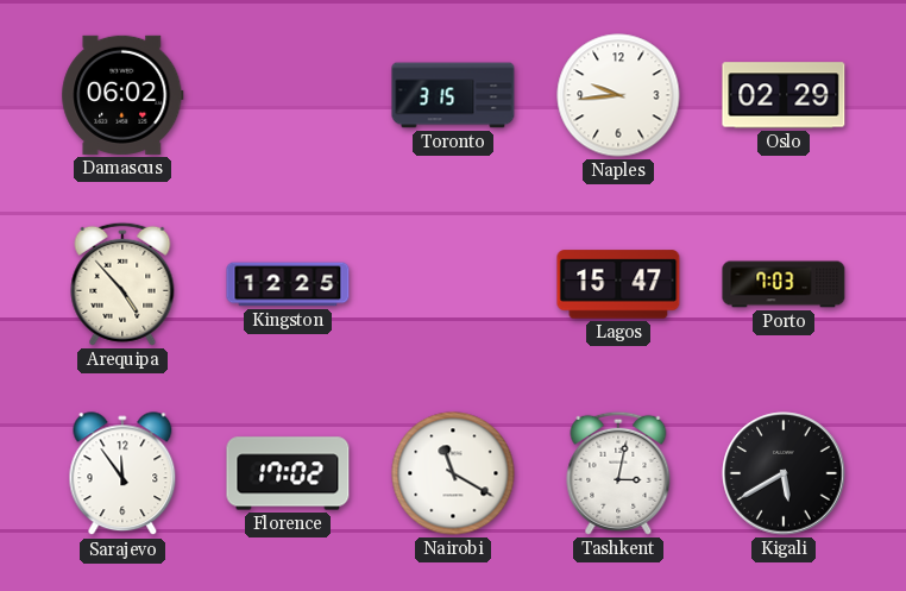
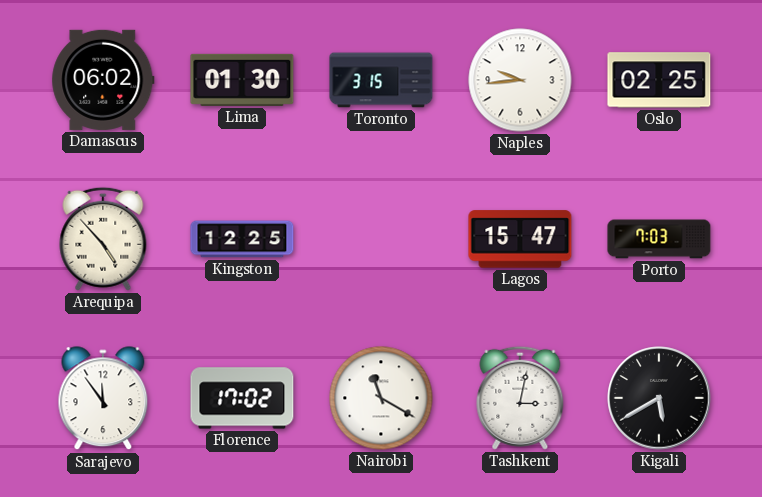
Lima: none -> 01:30
Oslo: 02:29 -> 02:25
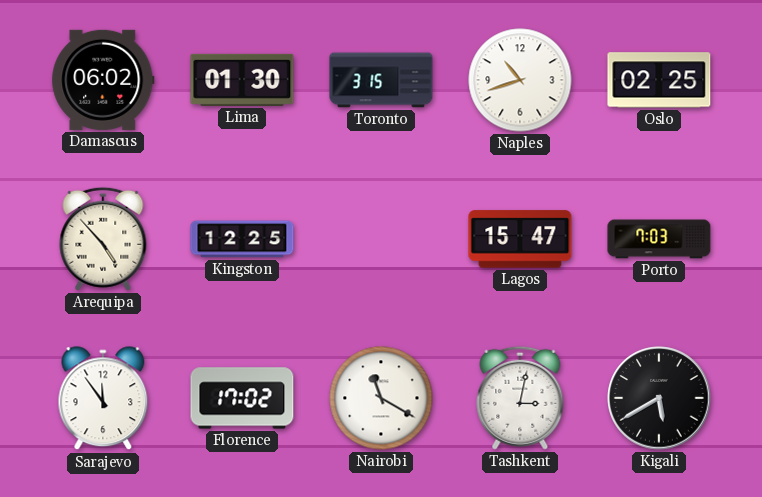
Naples: 9:44 -> 10:42
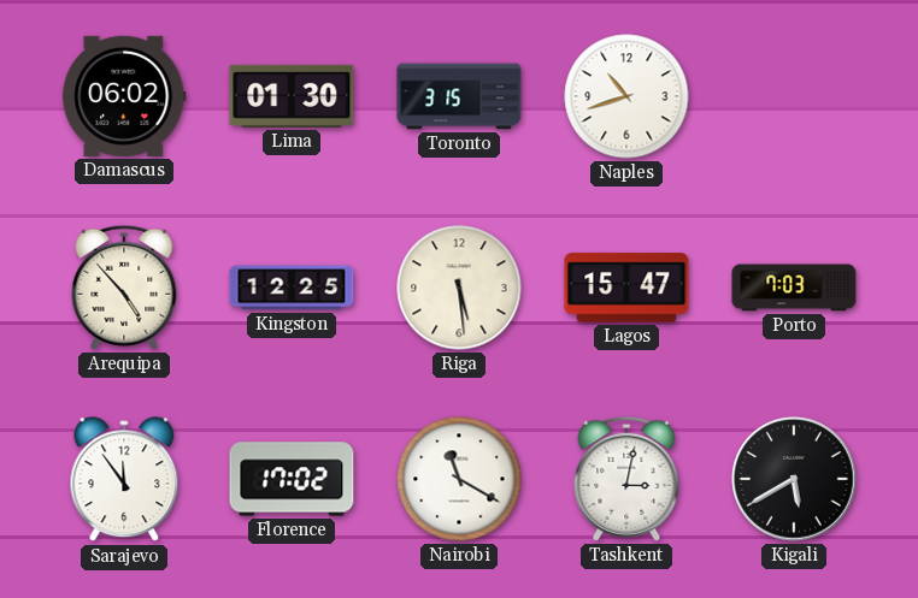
Oslo: 02:25 -> none
Riga: none -> 5:29
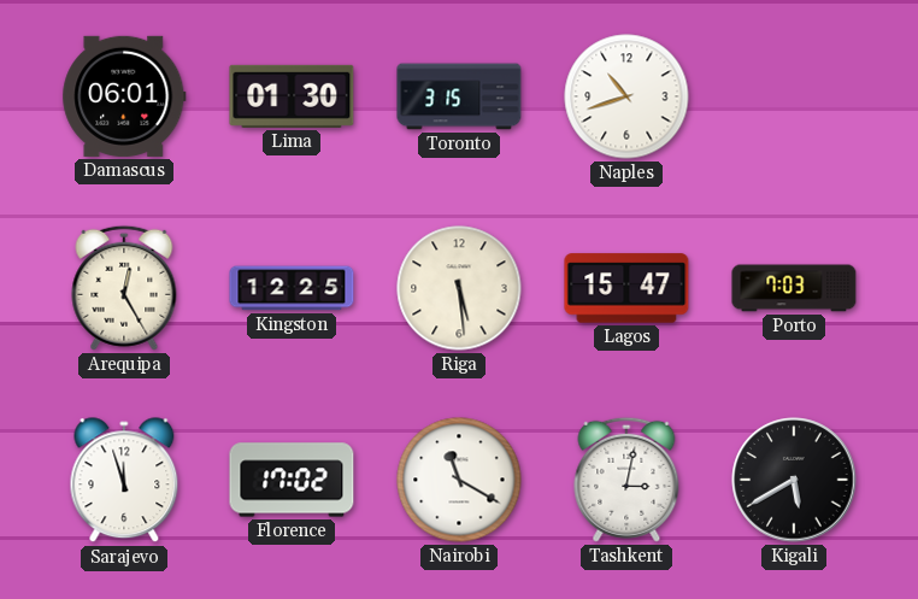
Damascus: 06:02 -> 06:01
Arequipa: 4:53 -> 12:25
Sarajevo: 11:54 -> 11:57
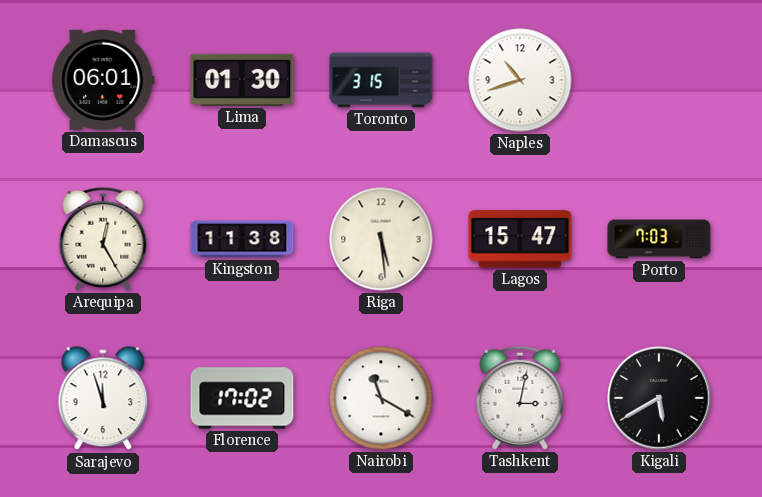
Kingston: 12:25 -> 11:38
